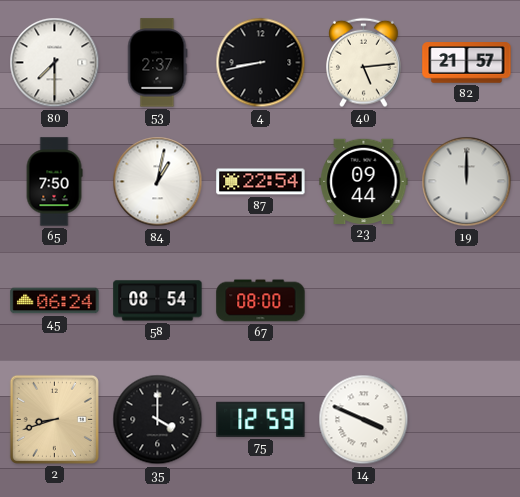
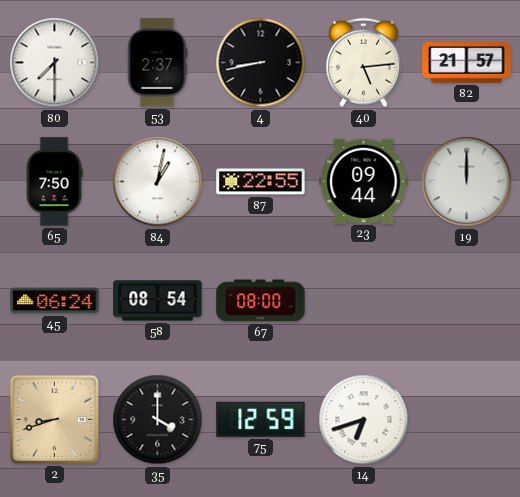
87: 22:54 -> 22:55
14: 3:49 -> 6:42
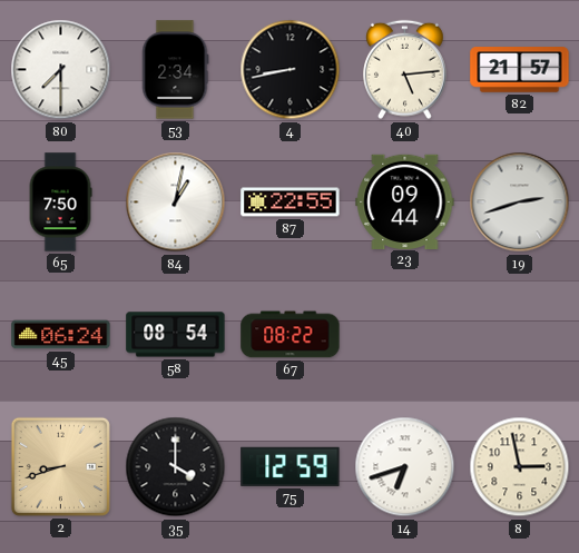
53: 2:37 -> 2:34
19: 12:00 -> 2:42
67: 08:00 -> 08:22
8: none -> 2:58
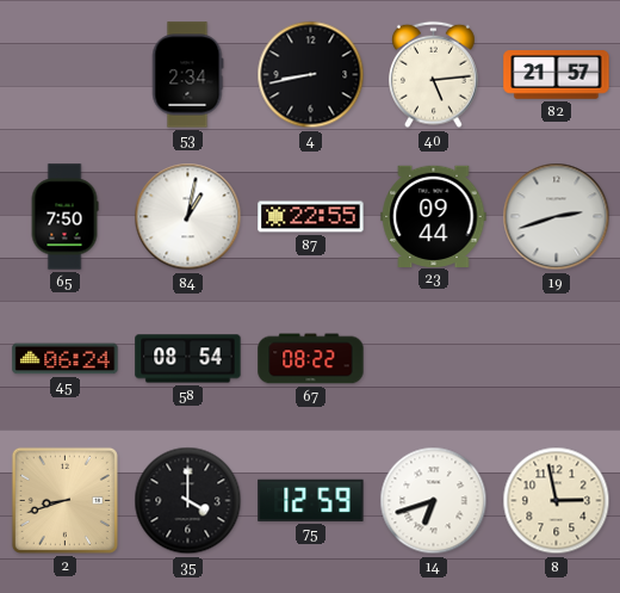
80: 7:30 -> none
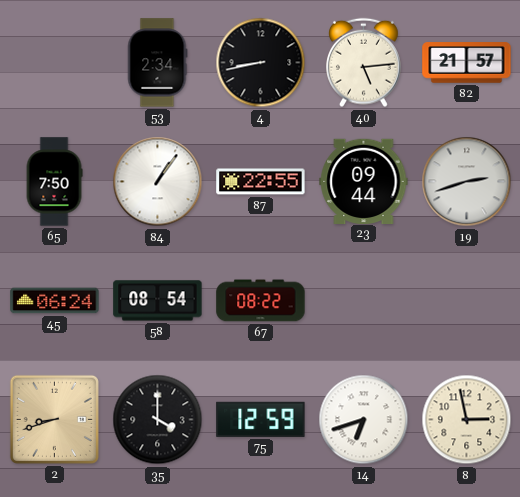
84: 1:02 -> 1:06
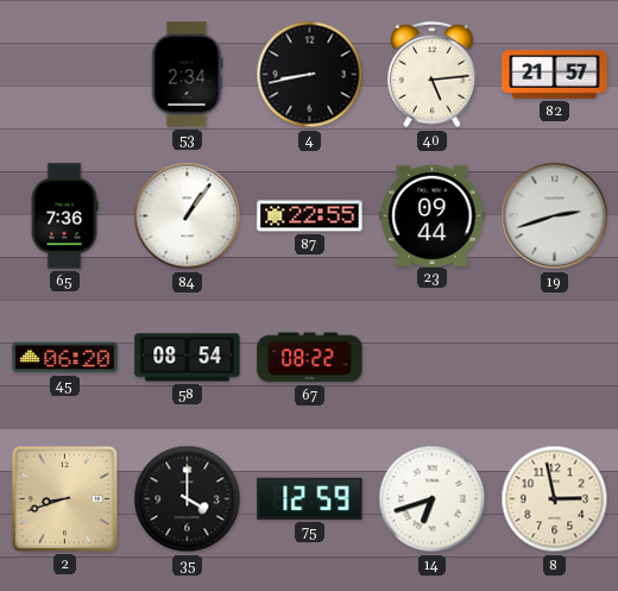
65: 7:50 -> 7:36
45: 06:24 -> 06:20
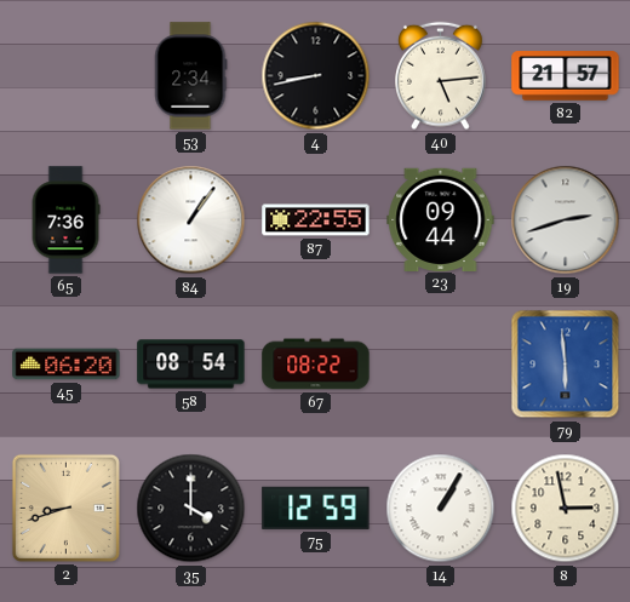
79: none -> 5:59
14: 6:42 -> 1:05
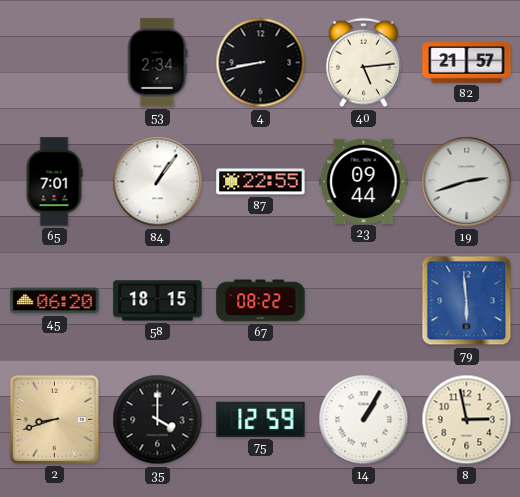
65: 7:36 -> 7:01
58: 08:54 -> 18:15
